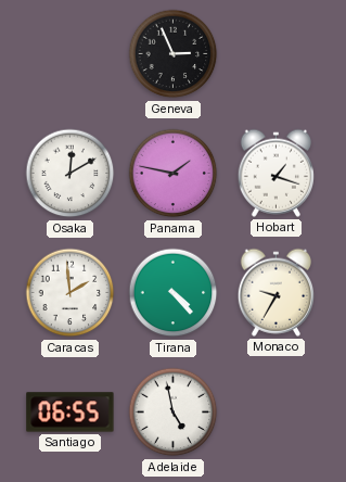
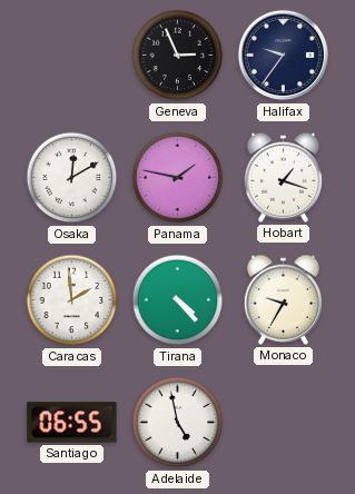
Halifax: none -> 9:36
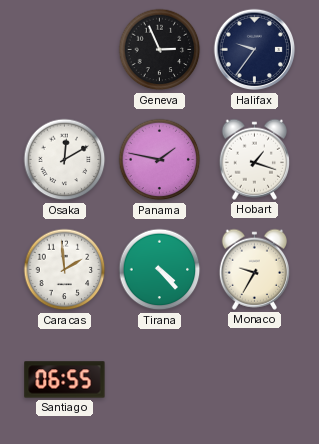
Adelaide: 4:58 -> none
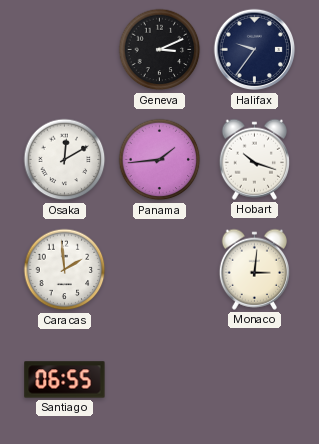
Geneva: 2:56 -> 3:11
Panama: 1:47 -> 1:44
Hobart: 1:18 -> 10:18
Tirana: 4:23 -> none
Monaco: 9:35 -> 3:01
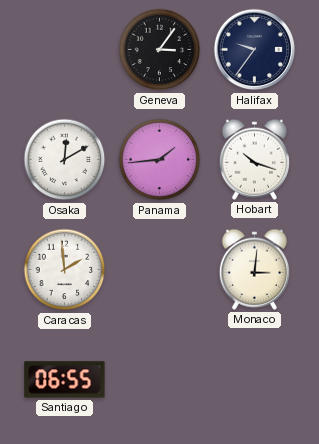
Geneva: 3:11 -> 3:06
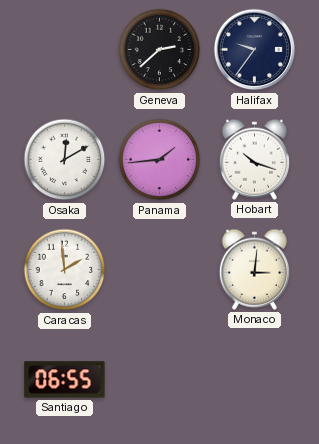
Geneva: 3:06 -> 2:38
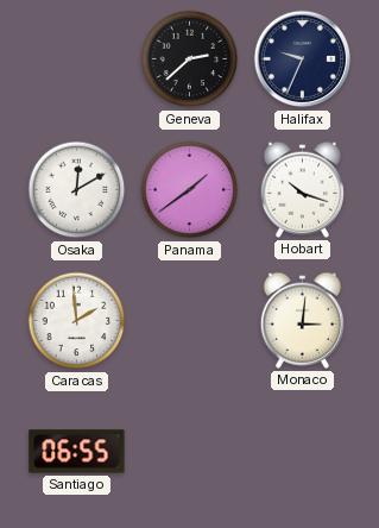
Halifax: 9:36 -> 9:34
Panama: 1:44 -> 1:39
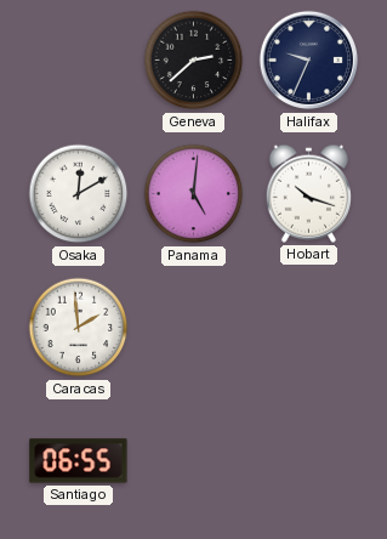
Panama: 1:39 -> 5:01
Monaco: 3:01 -> none
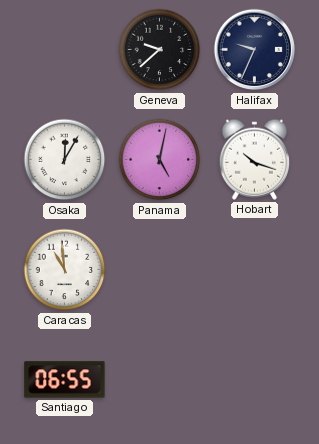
Geneva: 2:38 -> 9:38
Osaka: 12:10 -> 12:05
Panama: 5:01 -> 5:02
Caracas: 1:59 -> 10:59
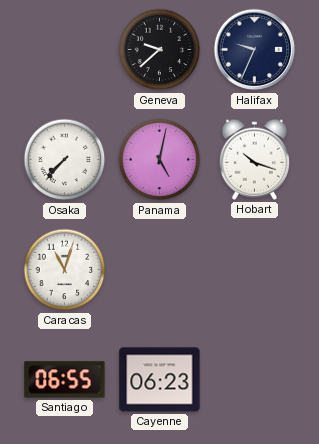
Osaka: 12:05 -> 7:37
Caracas: 10:59 -> 11:03
Cayenne: none -> 06:23
